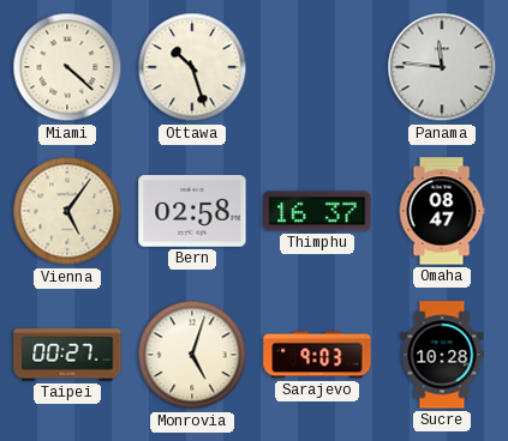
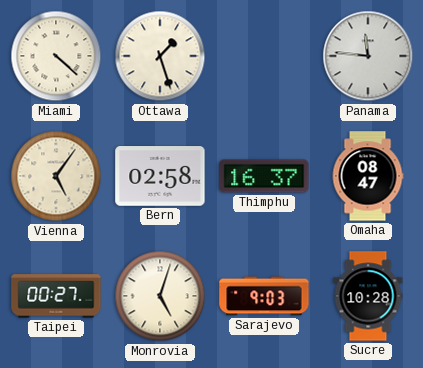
Ottawa: 10:27 -> 1:27
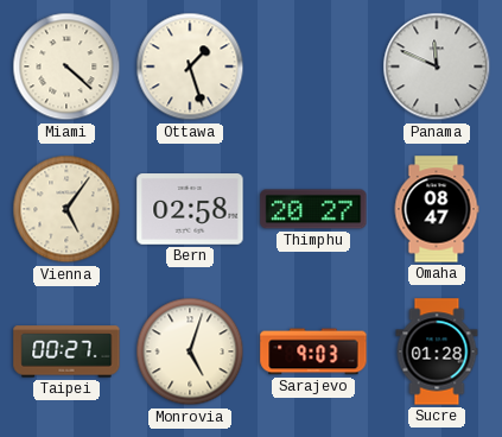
Panama: 11:46 -> 11:49
Thimphu: 16:37 -> 20:27
Sucre: 10:28 -> 01:28
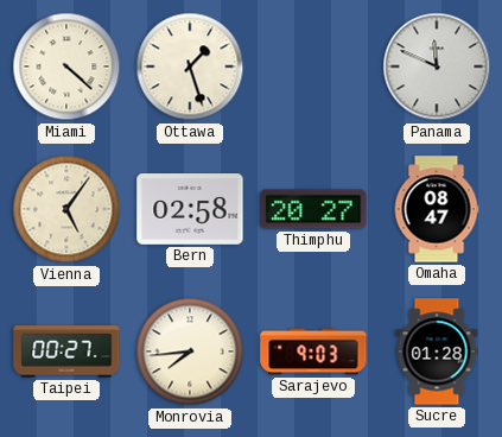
Monrovia: 5:03 -> 7:44
